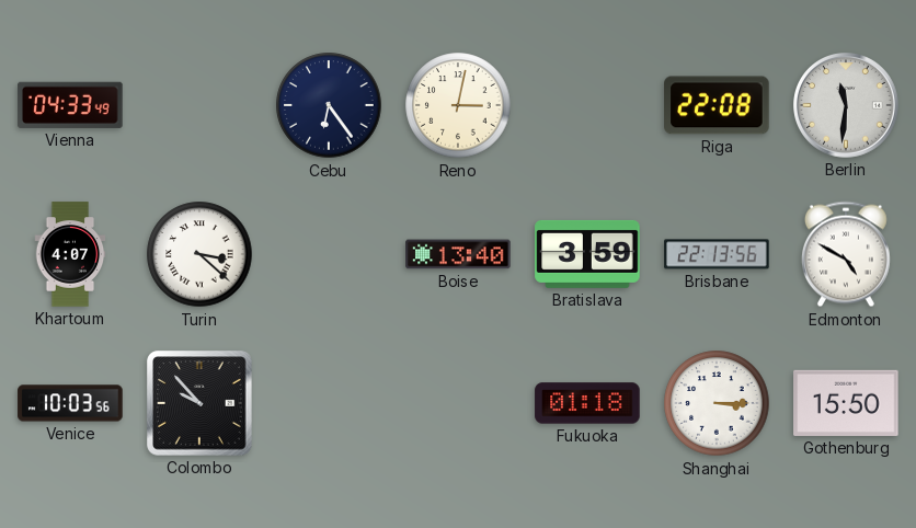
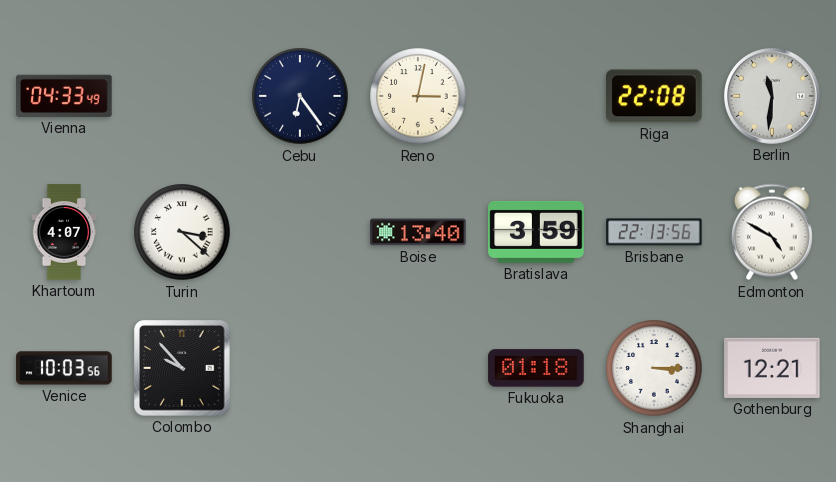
Gothenburg: 15:50 -> 12:21
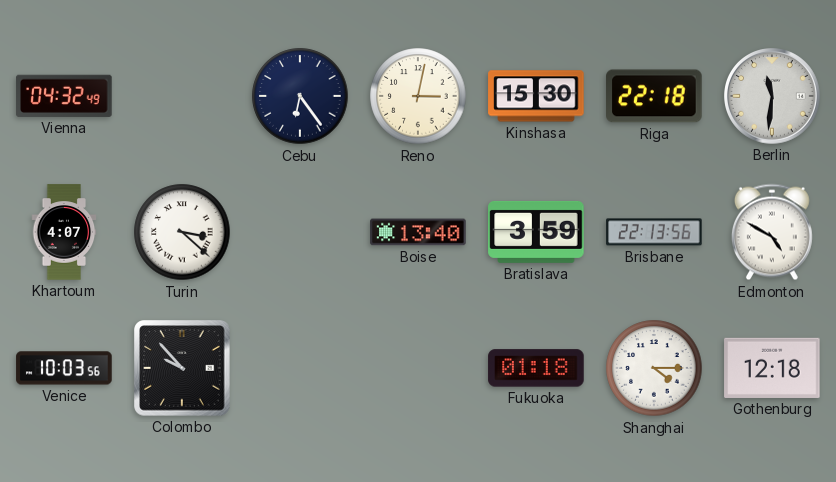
Vienna: 04:33 -> 04:32
Kinshasa: none -> 15:30
Riga: 22:08 -> 22:18
Shanghai: 3:15 -> 4:15
Gothenburg: 12:21 -> 12:18
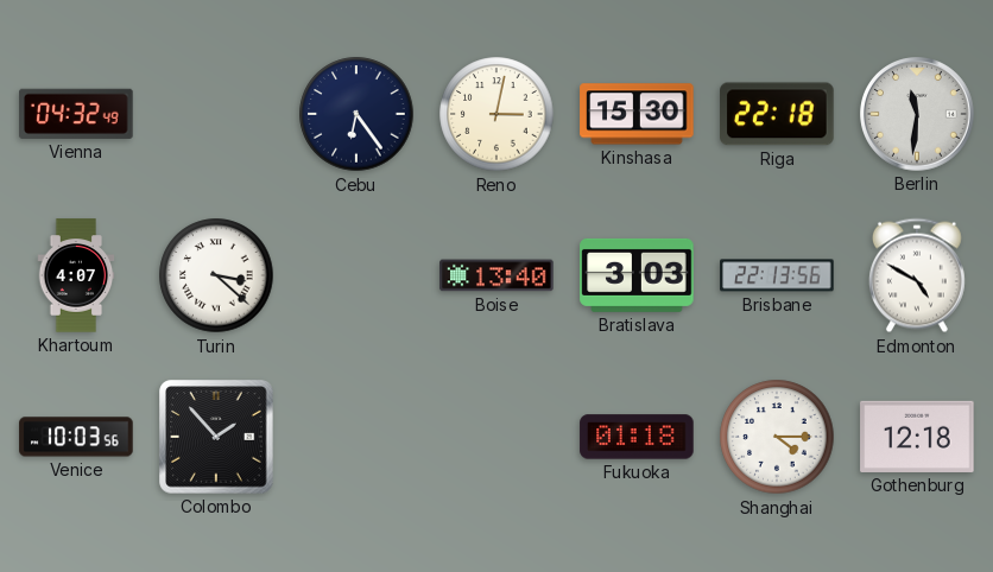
Bratislava: 3:59 -> 3:03
Colombo: 9:53 -> 1:53
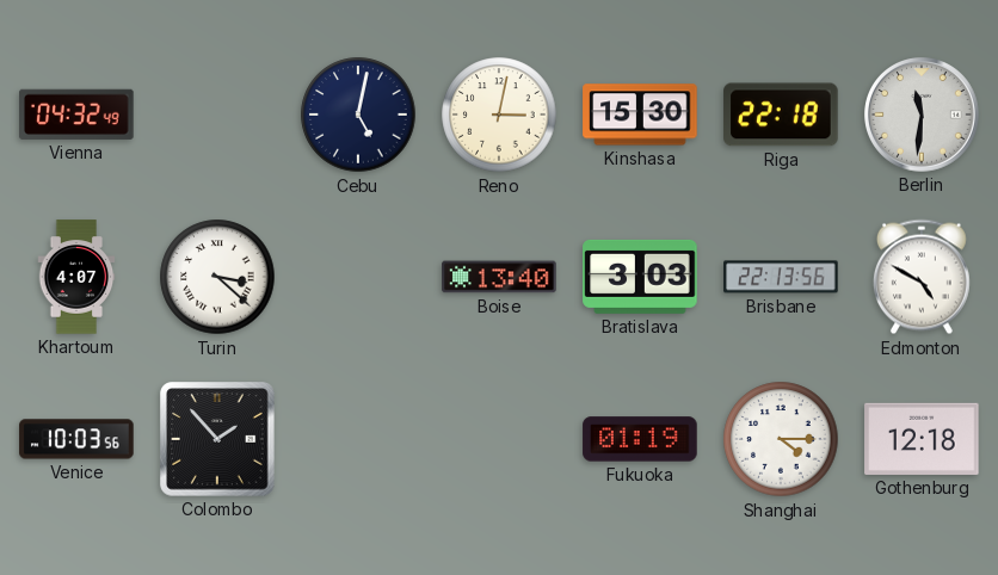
Cebu: 6:24 -> 5:02
Fukuoka: 01:18 -> 01:19
